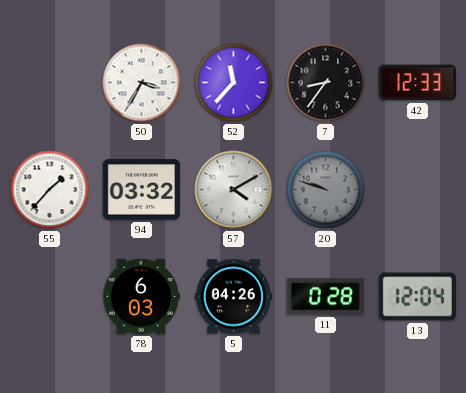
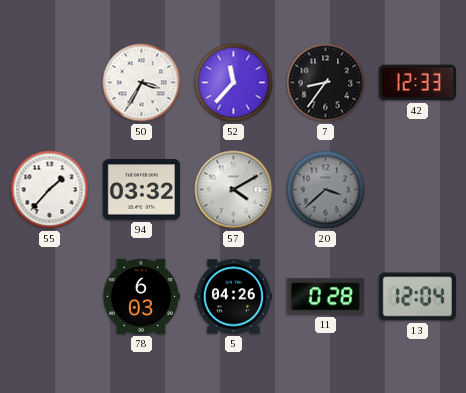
20: 9:48 -> 3:38
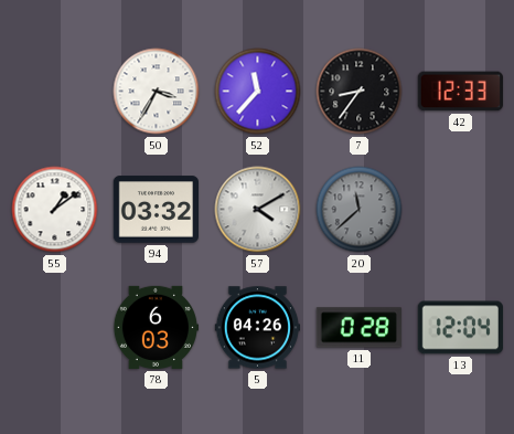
55: 1:37 -> 1:09
20: 3:38 -> 11:38
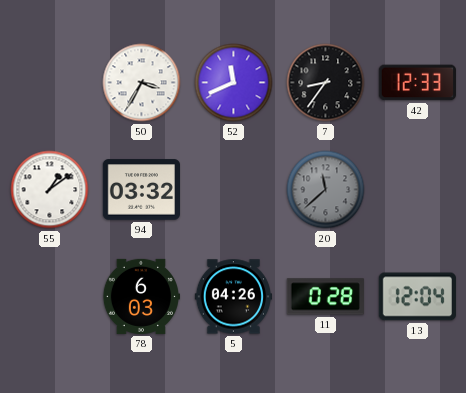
52: 11:37 -> 11:41
57: 4:10 -> none
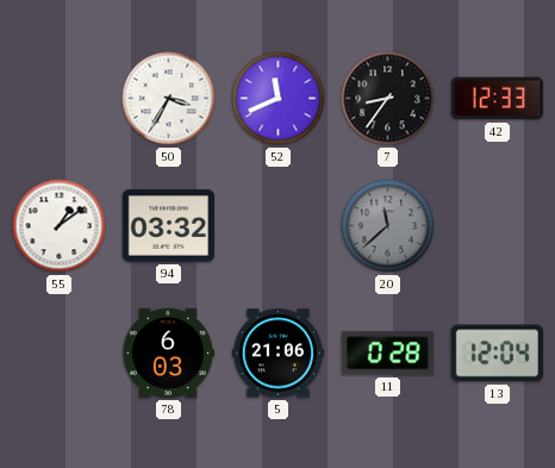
5: 04:26 -> 21:06
